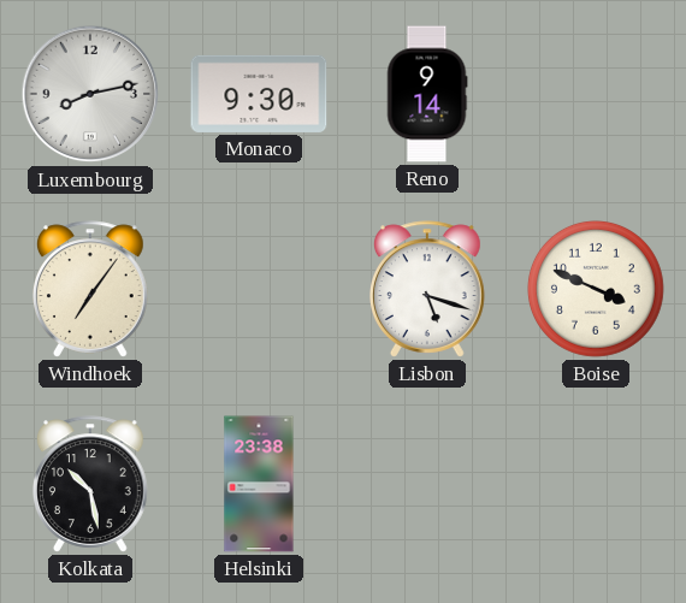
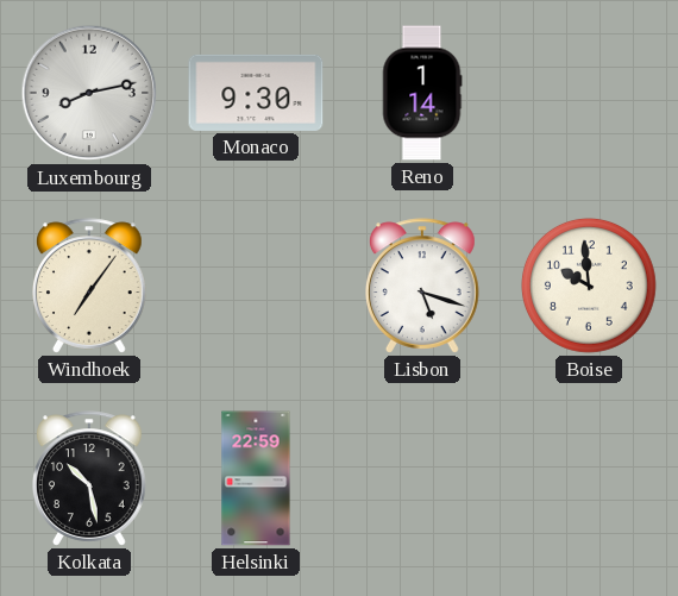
Reno: 9:14 -> 1:14
Boise: 3:49 -> 9:59
Helsinki: 23:38 -> 22:59
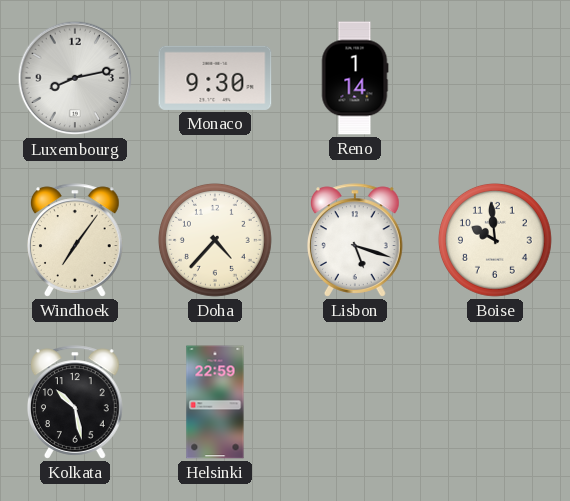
Doha: none -> 4:37
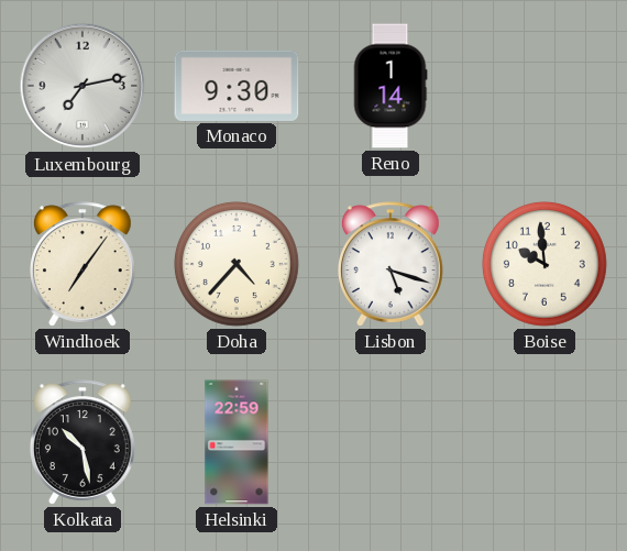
Luxembourg: 8:13 -> 7:13
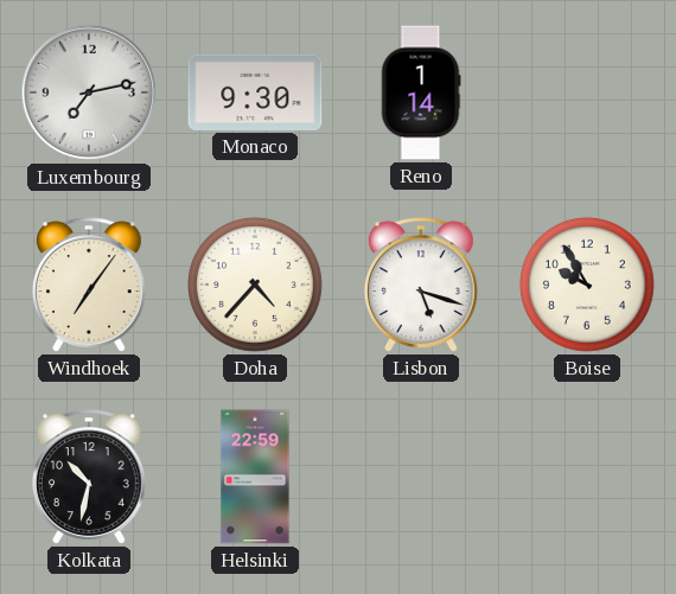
Boise: 9:59 -> 9:55
Kolkata: 10:28 -> 10:32
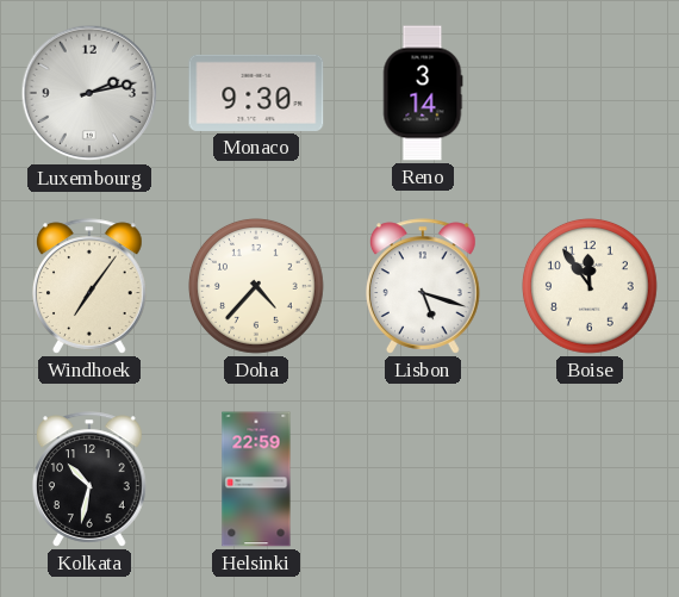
Luxembourg: 7:13 -> 2:13
Reno: 1:14 -> 3:14
Boise: 9:55 -> 11:54
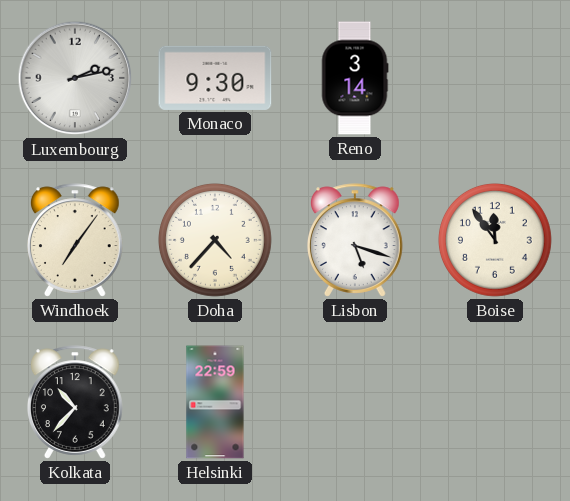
Kolkata: 10:32 -> 10:37
